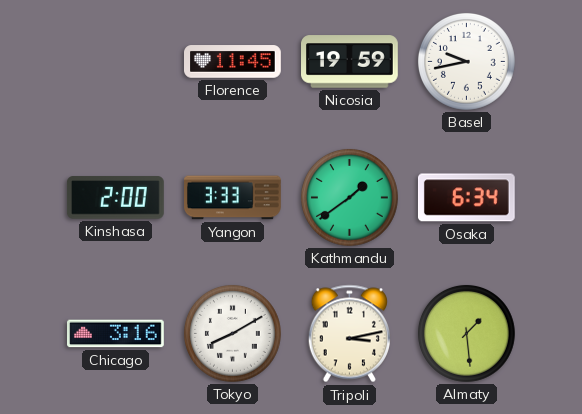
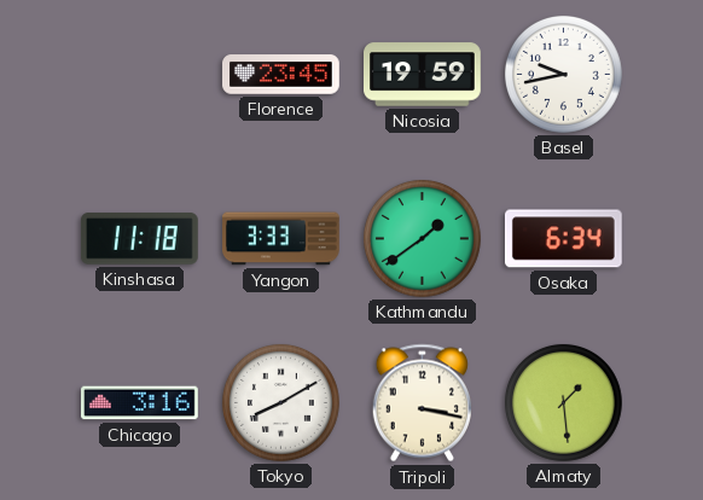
Florence: 11:45 -> 23:45
Kinshasa: 2:00 -> 11:18
Tripoli: 3:13 -> 3:17
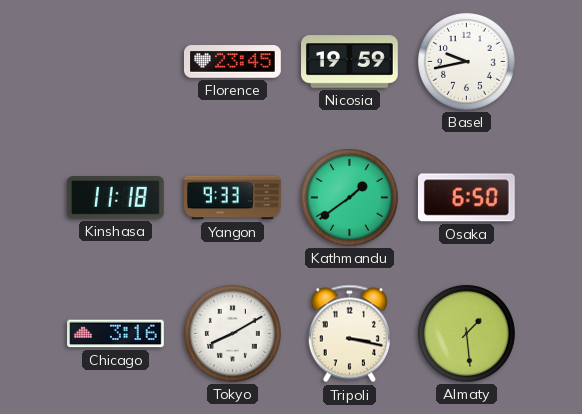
Yangon: 3:33 -> 9:33
Osaka: 6:34 -> 6:50
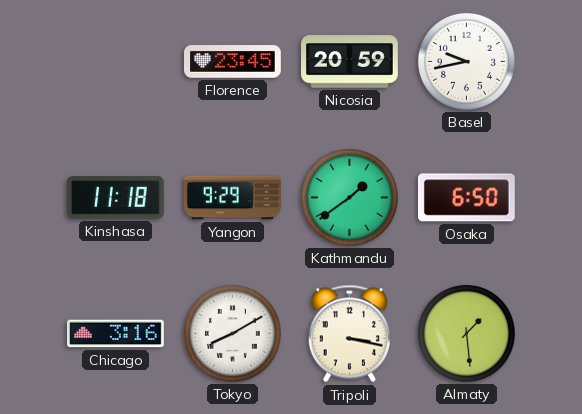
Nicosia: 19:59 -> 20:59
Yangon: 9:33 -> 9:29
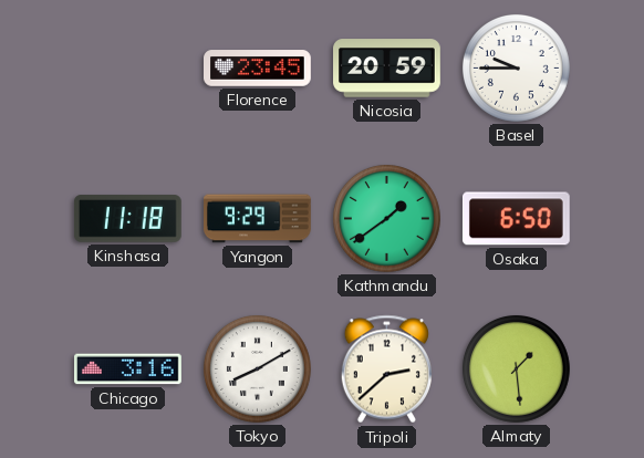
Basel: 9:43 -> 9:45
Tripoli: 3:17 -> 2:38
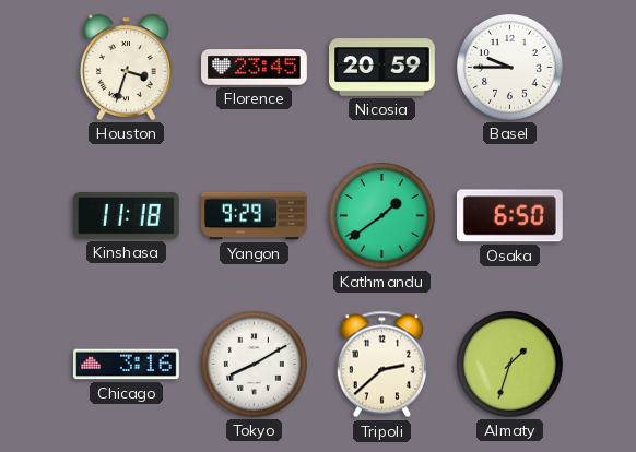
Houston: none -> 3:33
Almaty: 1:29 -> 1:33
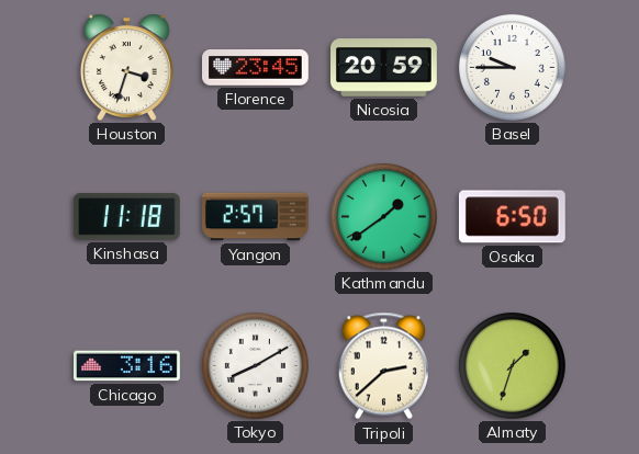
Yangon: 9:29 -> 2:57
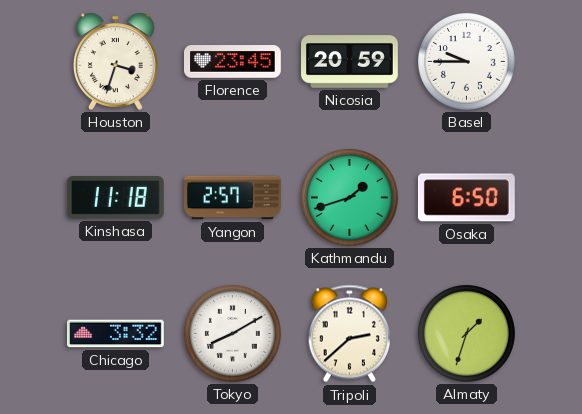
Kathmandu: 1:39 -> 1:42
Chicago: 3:16 -> 3:32
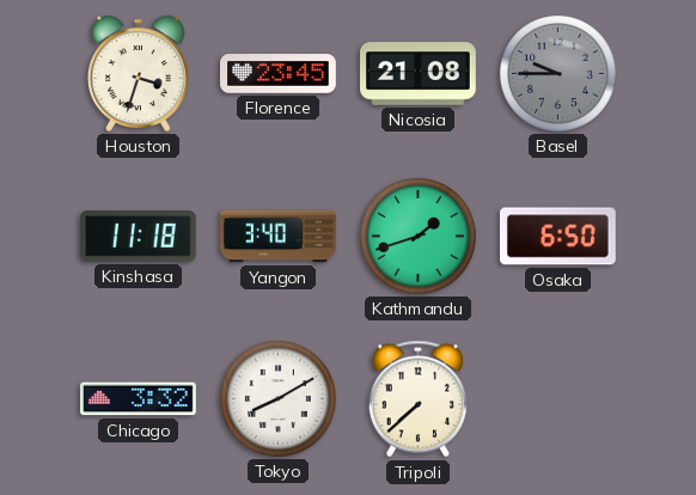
Nicosia: 20:59 -> 21:08
Basel dial: white -> grey
Yangon: 2:57 -> 3:40
Tripoli: 2:38 -> 7:38
Almaty: 1:33 -> none
